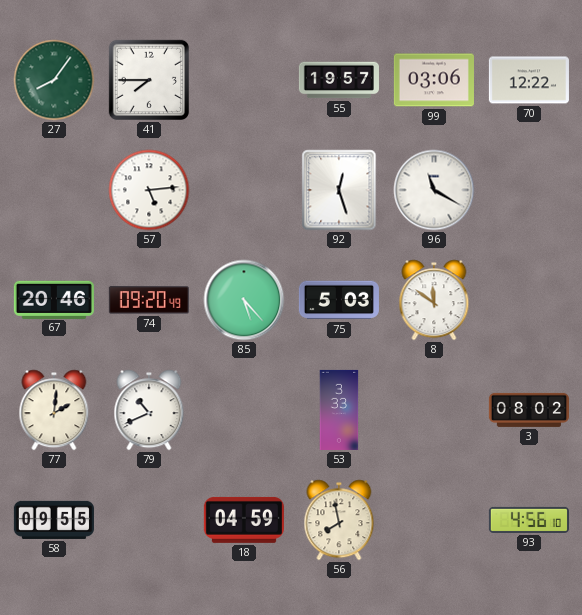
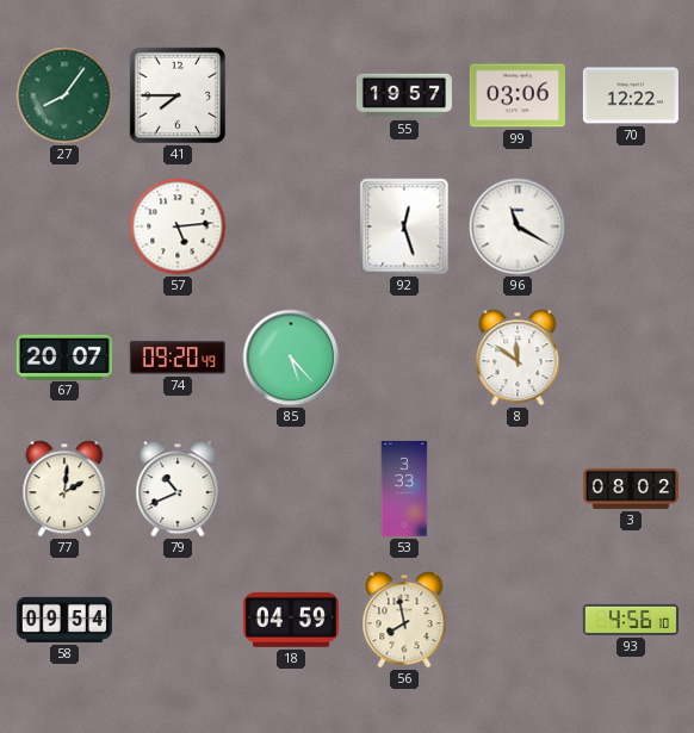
67: 20:46 -> 20:07
75: 5:03 -> none
58: 09:55 -> 09:54
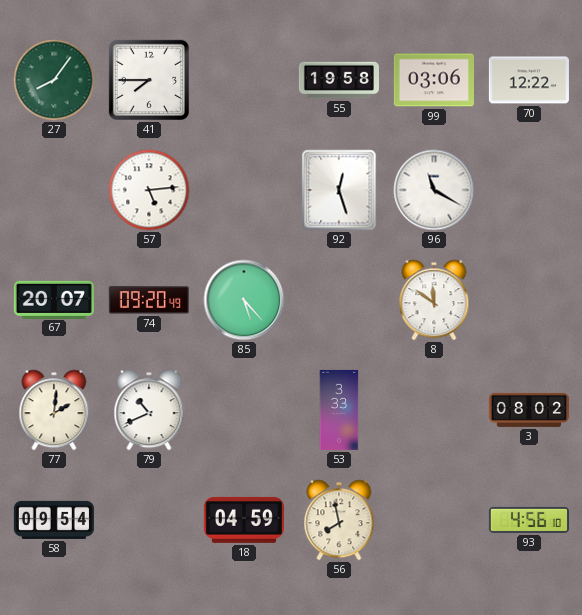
55: 19:57 -> 19:58
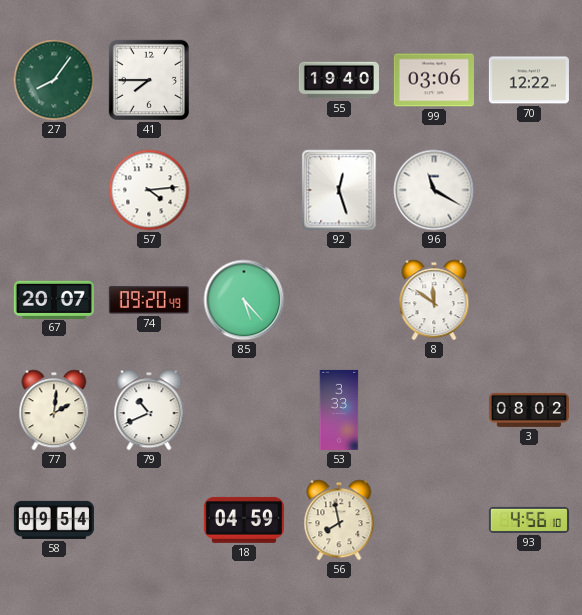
55: 19:58 -> 19:40
57: 5:14 -> 4:14
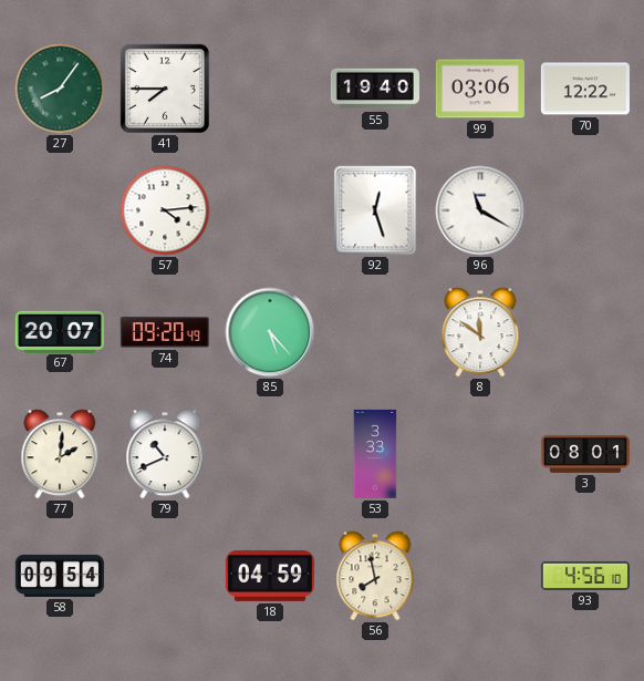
3: 08:02 -> 08:01
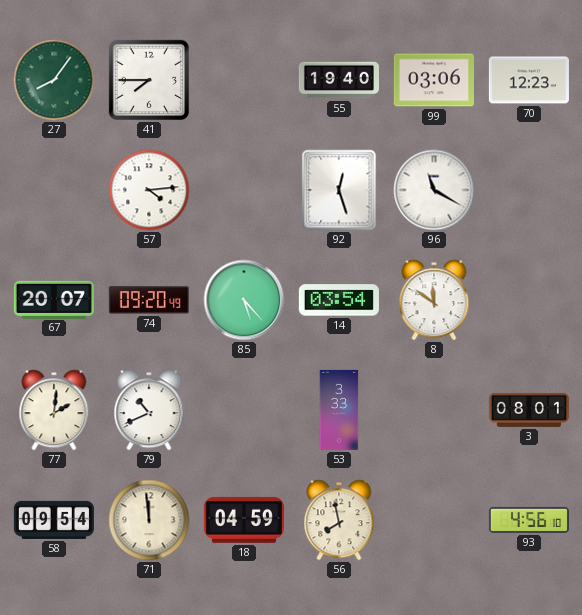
70: 12:22 -> 12:23
14: none -> 03:54
71: none -> 11:59
